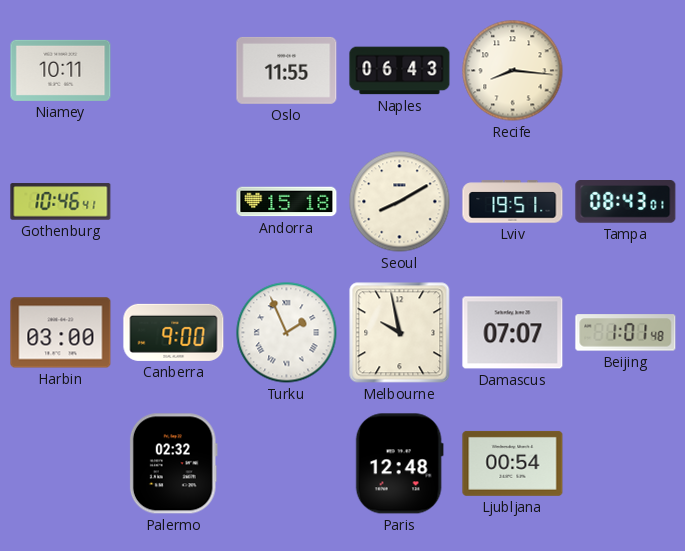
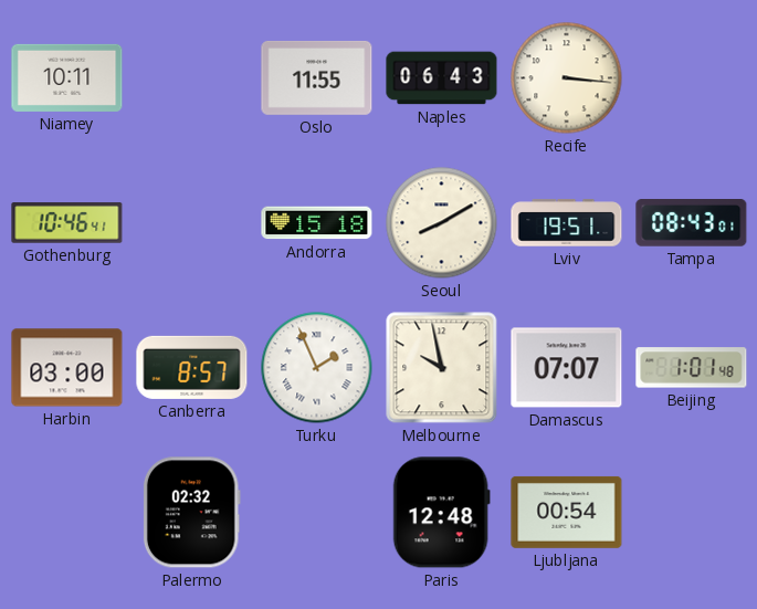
Recife: 8:16 -> 3:16
Canberra: 9:00 -> 8:57
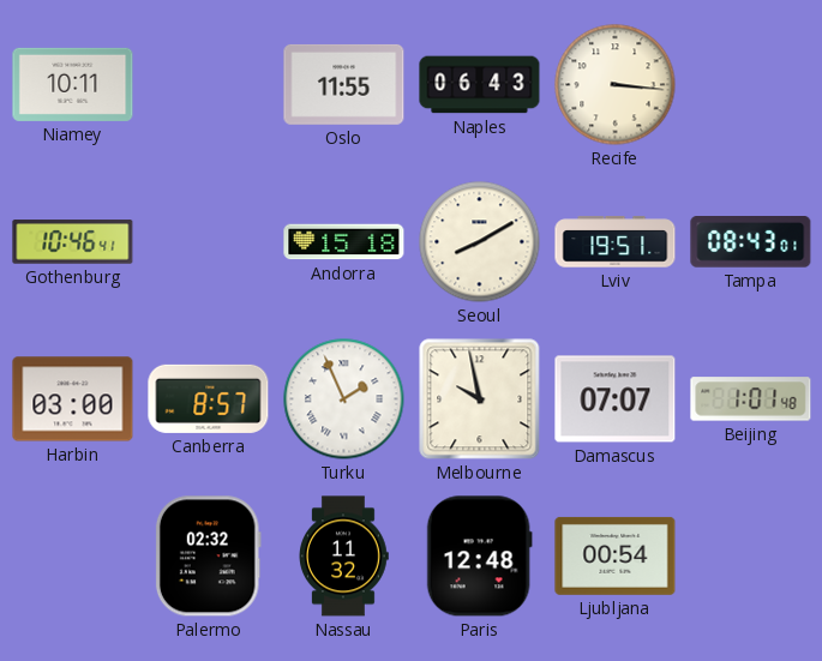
Nassau: none -> 11:32
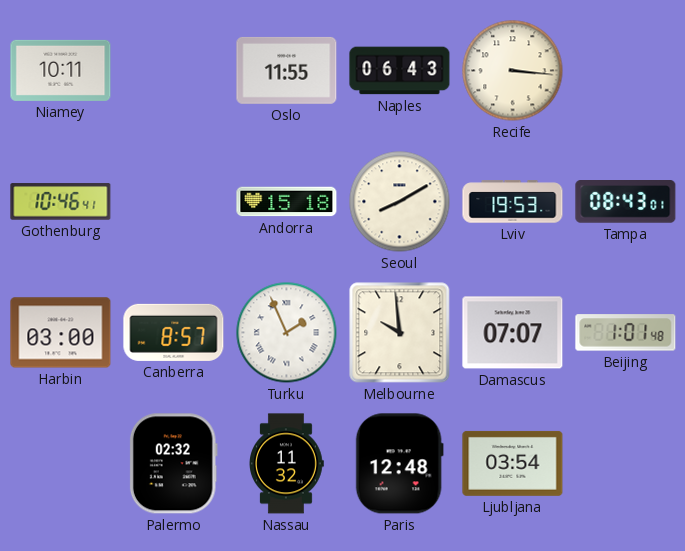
Lviv: 19:51 -> 19:53
Melbourne: 9:58 -> 9:59
Ljubljana: 00:54 -> 03:54
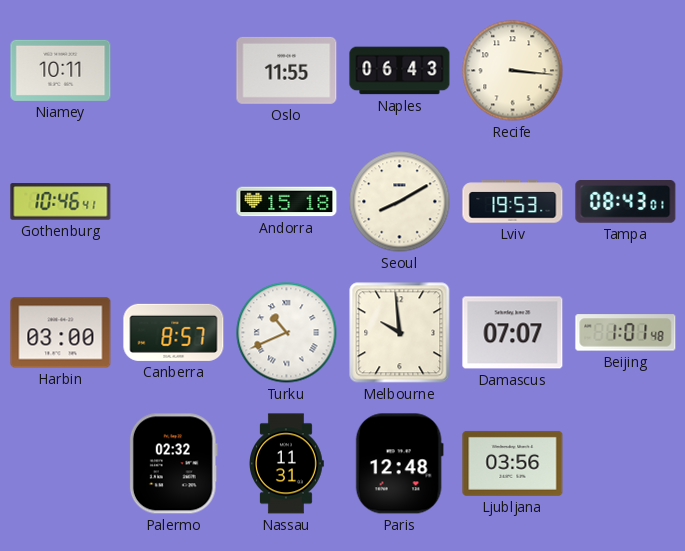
Turku: 1:56 -> 10:41
Nassau: 11:32 -> 11:31
Ljubljana: 03:54 -> 03:56
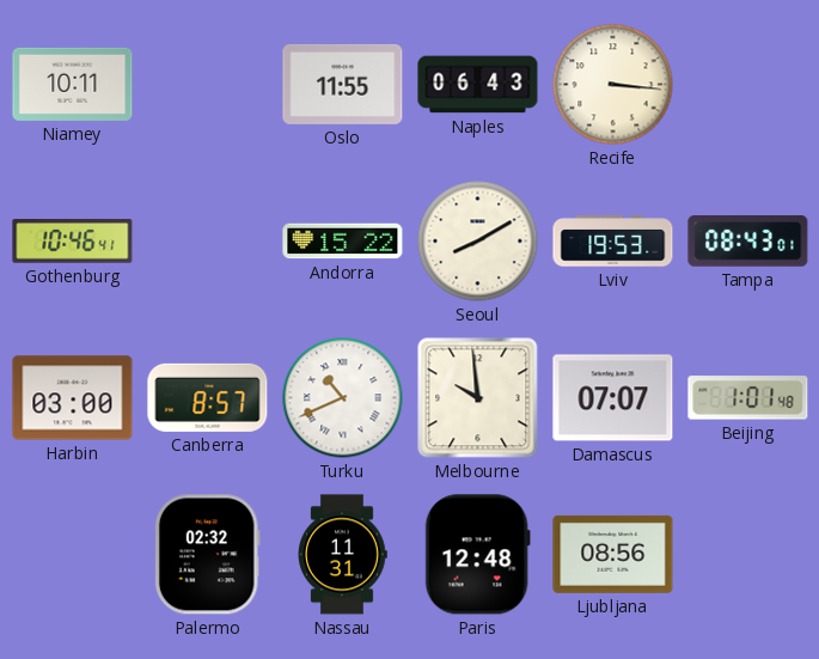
Andorra: 15:18 -> 15:22
Ljubljana: 03:56 -> 08:56
